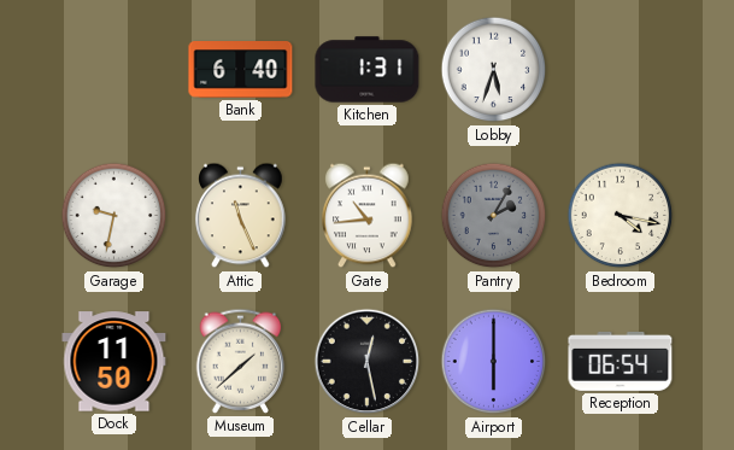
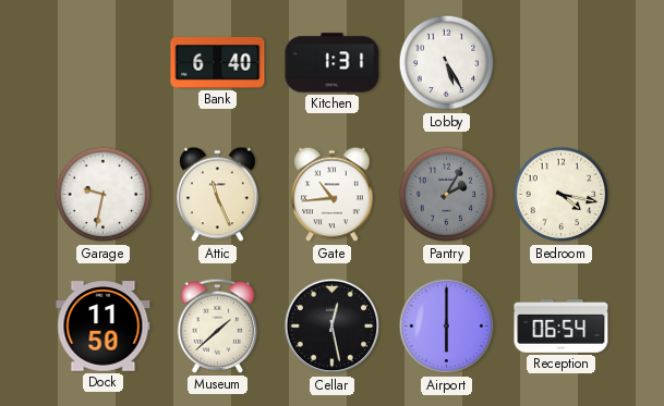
Lobby: 5:33 -> 5:25
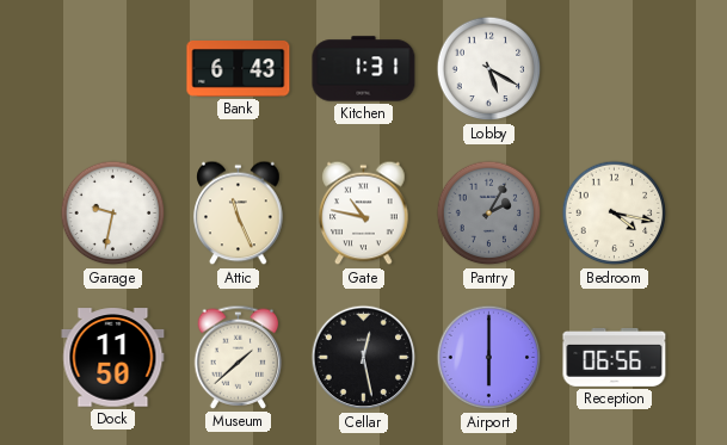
Bank: 6:40 -> 6:43
Lobby: 5:25 -> 5:20
Gate: 10:44 -> 10:47
Reception: 06:54 -> 06:56
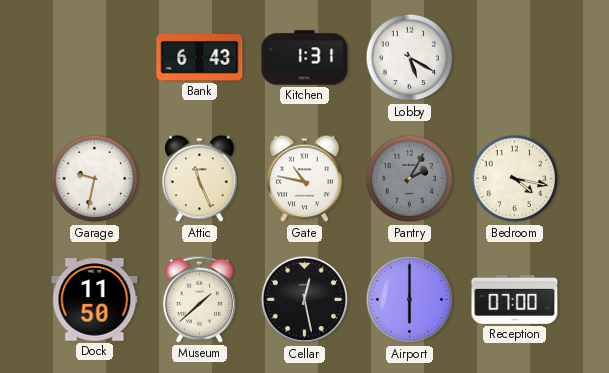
Reception: 06:56 -> 07:00
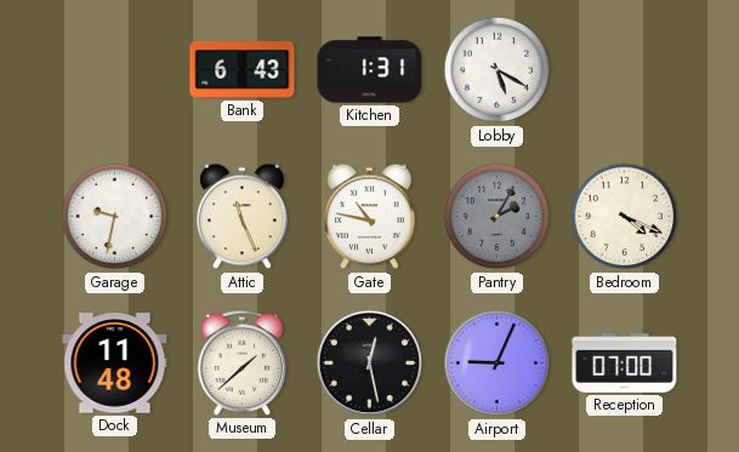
Bedroom: 4:17 -> 4:19
Dock: 11:50 -> 11:48
Airport: 6:00 -> 9:04
